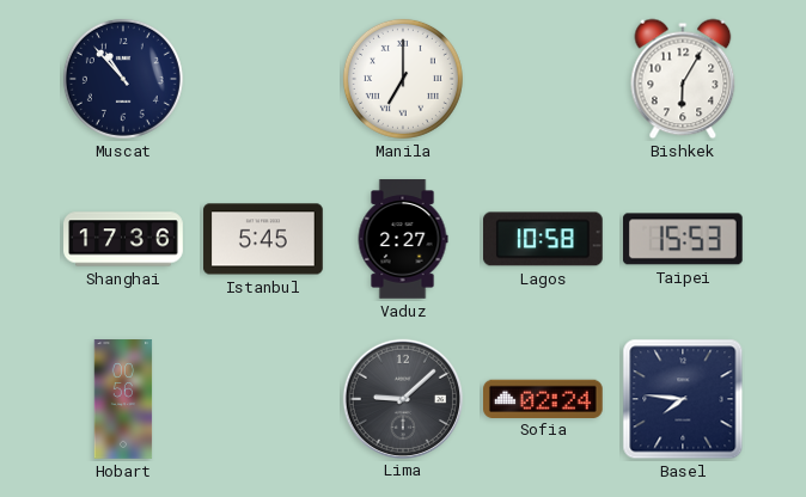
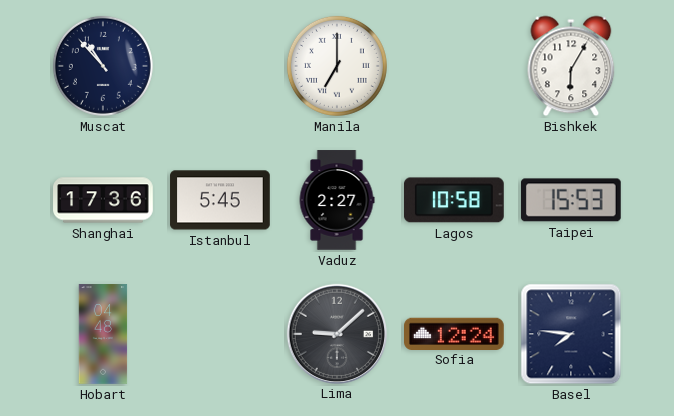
Hobart: 00:56 -> 04:48
Sofia: 02:24 -> 12:24
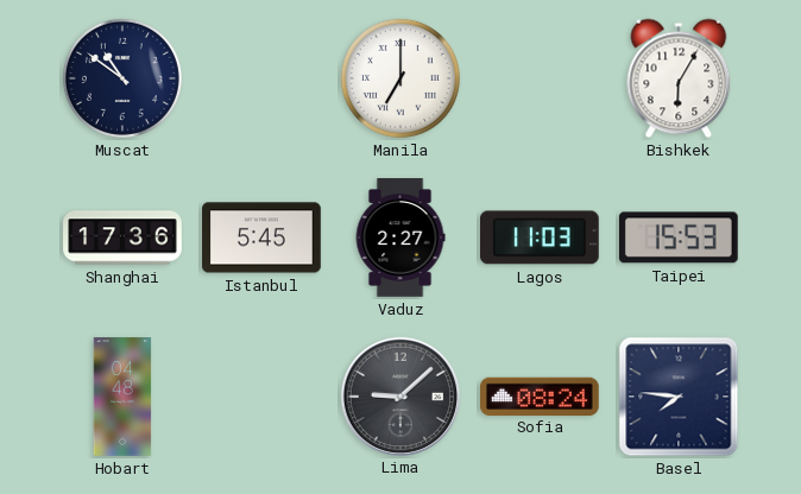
Muscat: 10:53 -> 10:51
Lagos: 10:58 -> 11:03
Sofia: 12:24 -> 08:24
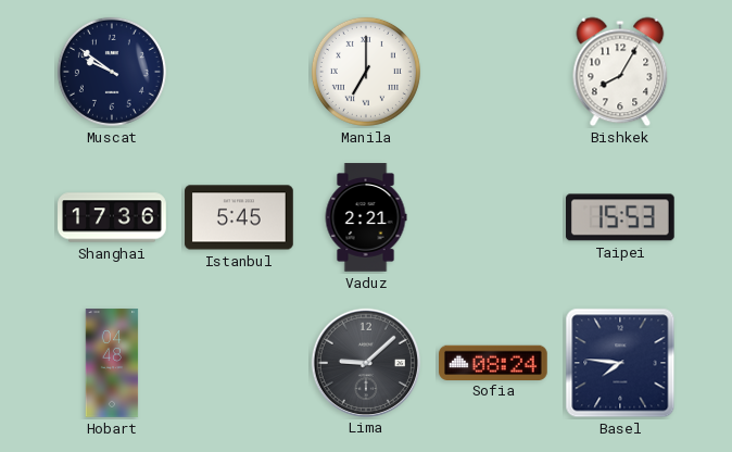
Muscat: 10:51 -> 9:51
Bishkek: 6:05 -> 8:05
Vaduz: 2:27 -> 2:21
Lagos: 11:03 -> none
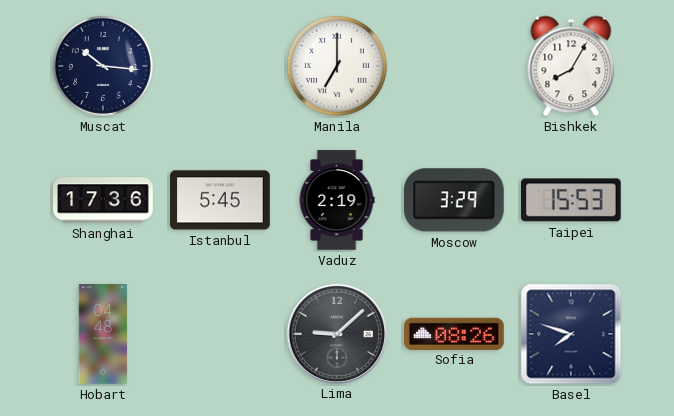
Muscat: 9:51 -> 10:16
Vaduz: 2:21 -> 2:19
Moscow: none -> 3:29
Sofia: 08:24 -> 08:26
Basel: 7:46 -> 7:48
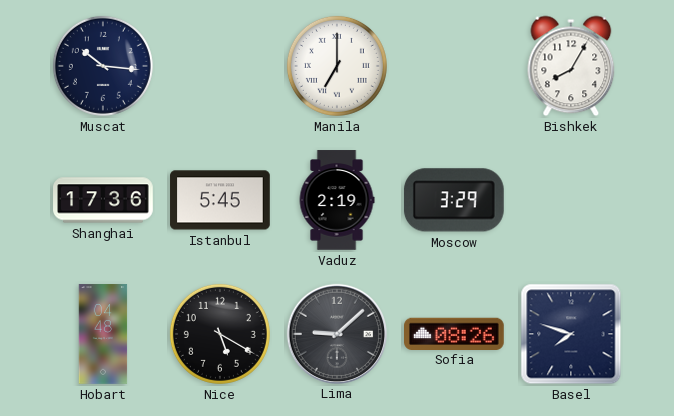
Taipei: 15:53 -> none
Nice: none -> 5:20
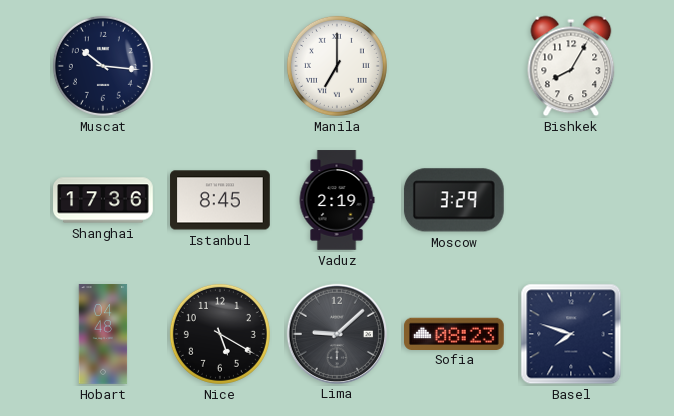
Istanbul: 5:45 -> 8:45
Sofia: 08:26 -> 08:23
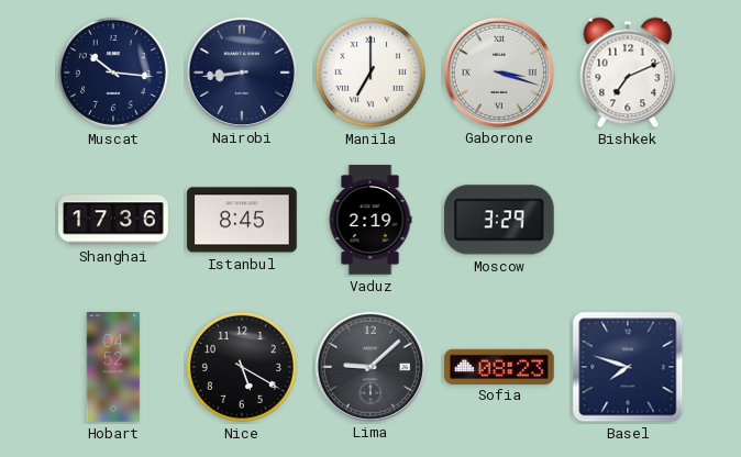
Nairobi: none -> 8:44
Gaborone: none -> 3:18
Bishkek: 8:05 -> 7:11
Hobart: 04:48 -> 04:52
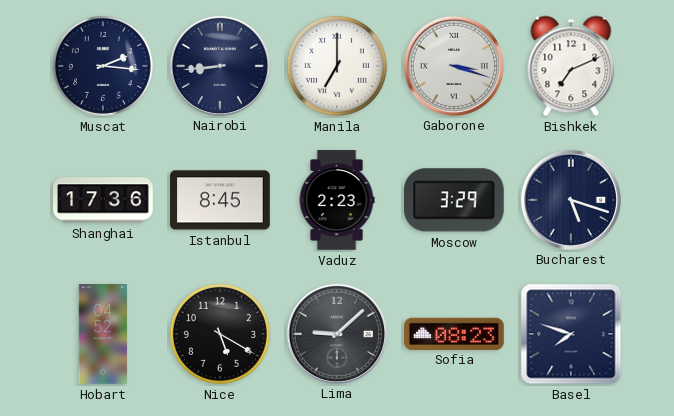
Muscat: 10:16 -> 2:16
Vaduz: 2:19 -> 2:23
Bucharest: none -> 5:18
